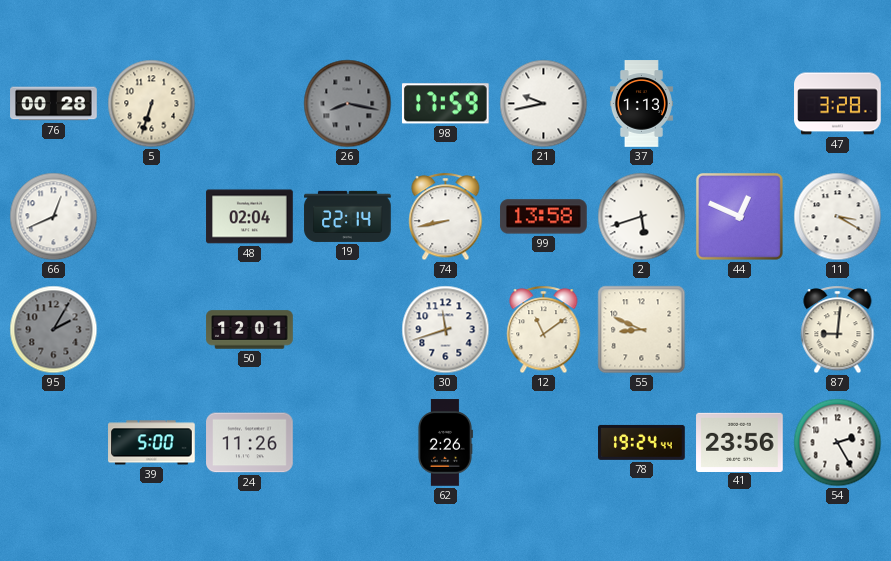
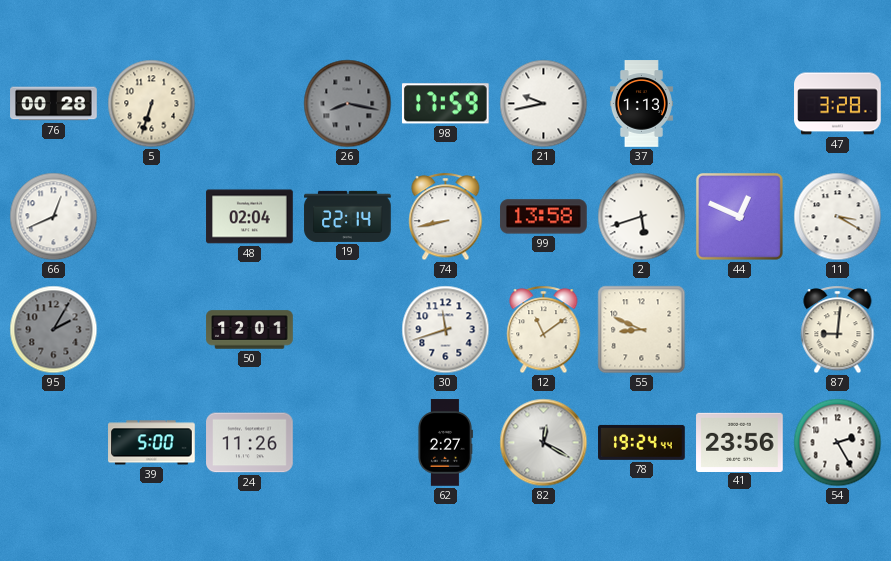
62: 2:26 -> 2:27
82: none -> 12:20
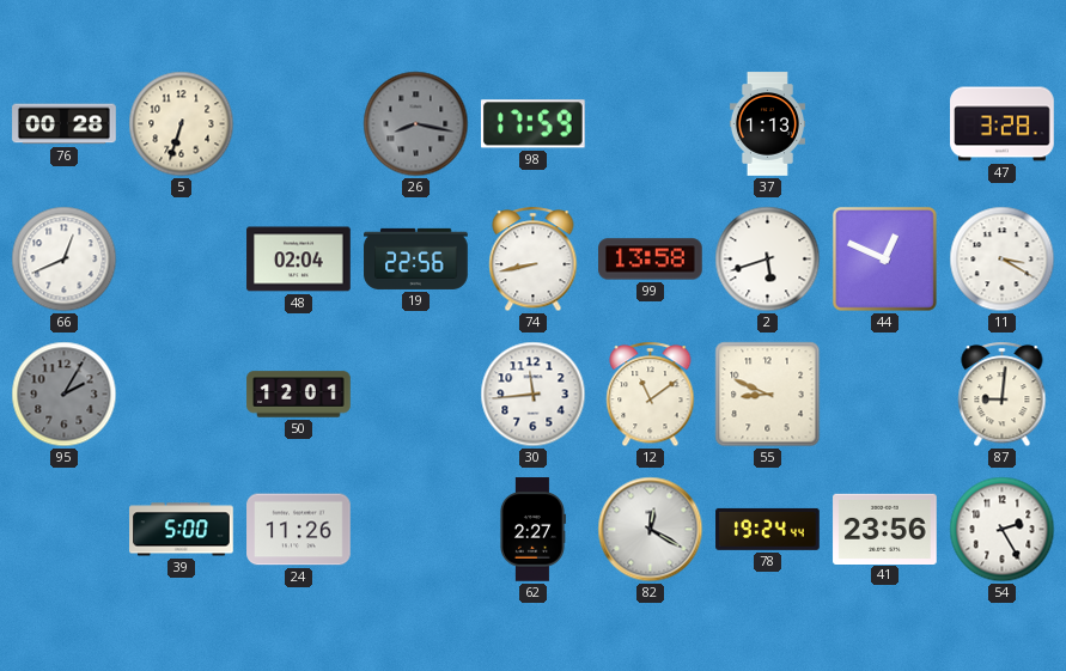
21: 9:43 -> none
19: 22:14 -> 22:56
30: 11:42 -> 11:44
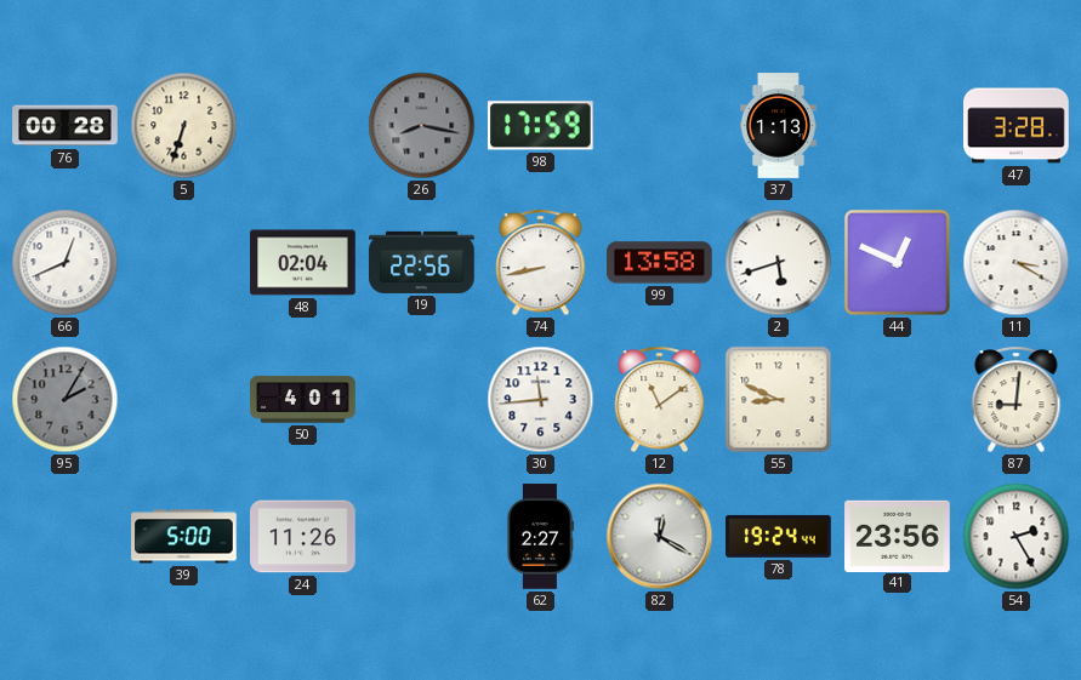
50: 12:01 -> 4:01
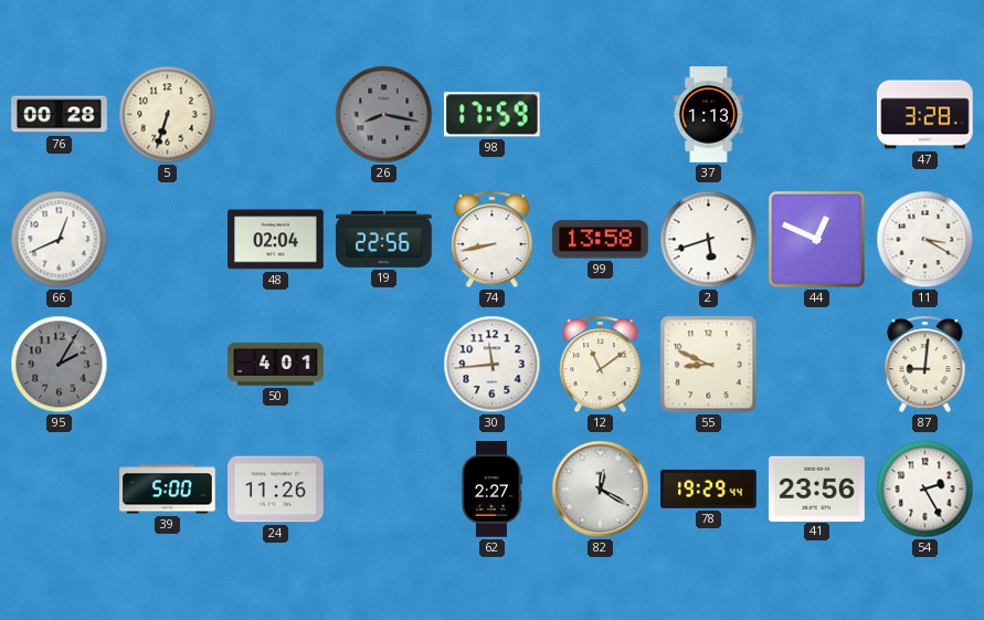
78: 19:24 -> 19:29
